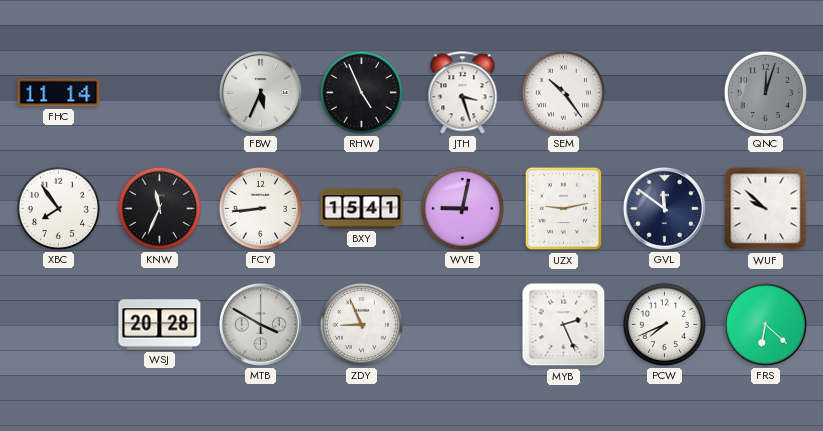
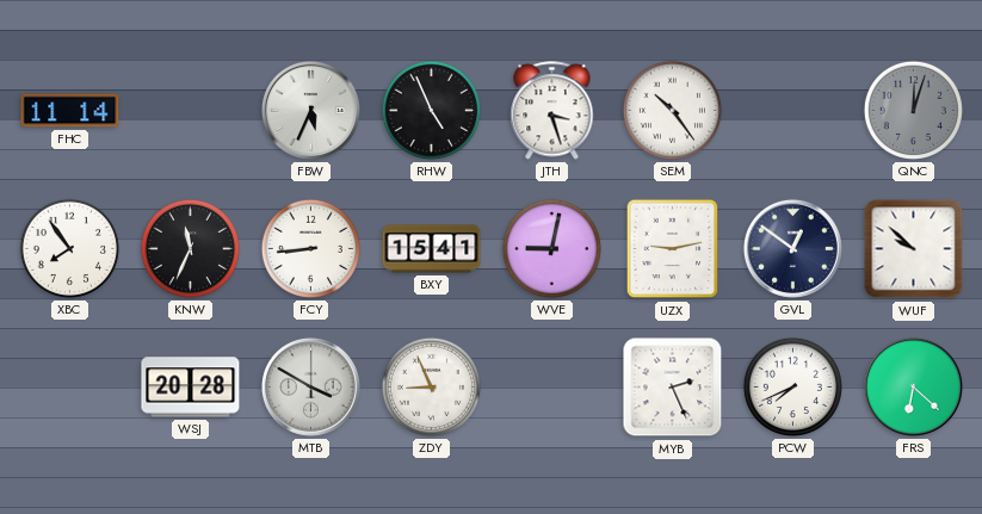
GVL: 11:51 -> 12:51
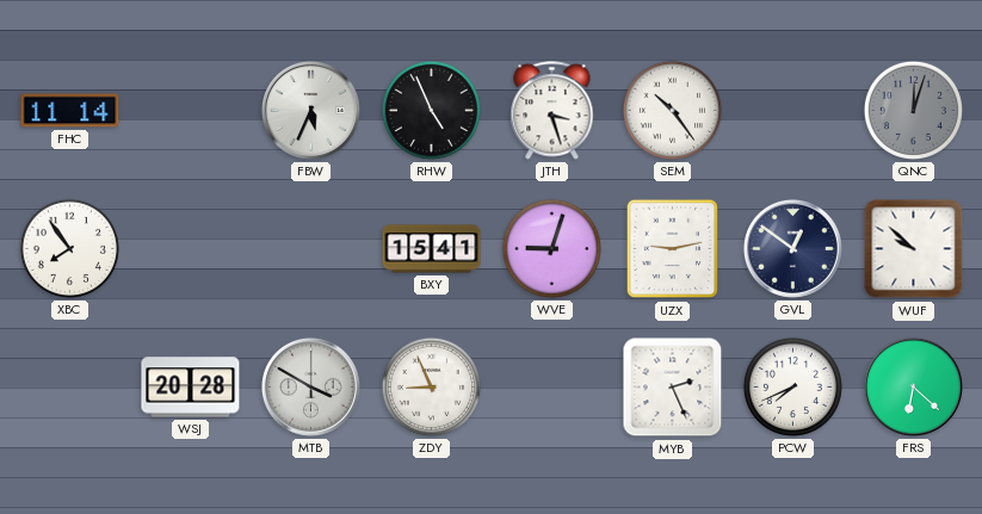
KNW: 11:34 -> none
FCY: 8:44 -> none
WVE: 9:02 -> 9:03
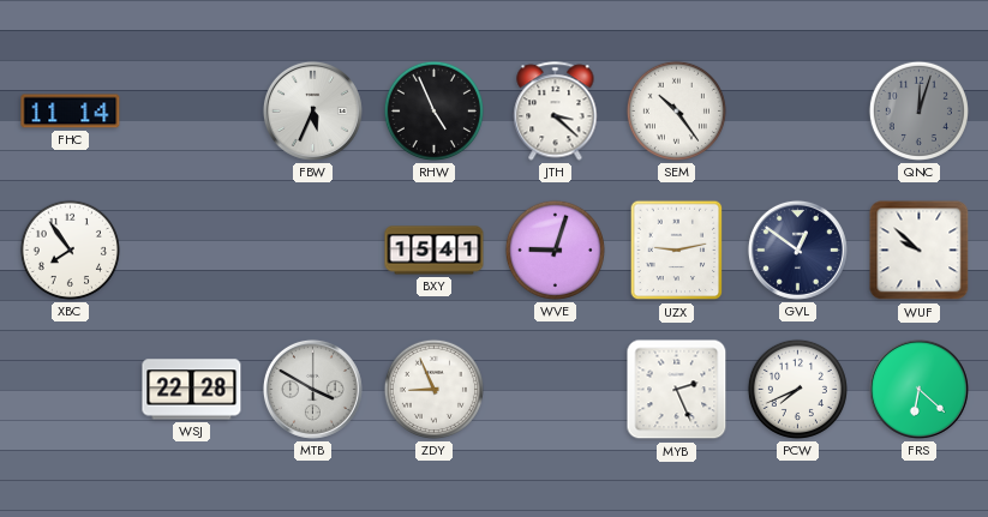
JTH: 3:27 -> 3:22
WSJ: 20:28 -> 22:28
